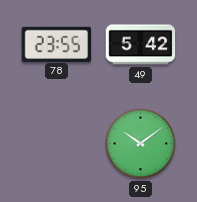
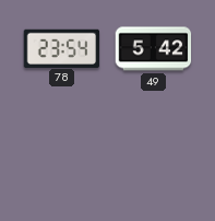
78: 23:55 -> 23:54
95: 10:09 -> none
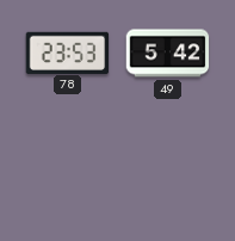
78: 23:54 -> 23:53
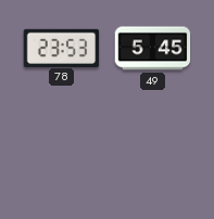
49: 5:42 -> 5:45
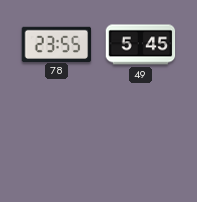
78: 23:53 -> 23:55
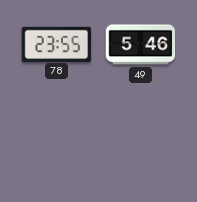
49: 5:45 -> 5:46
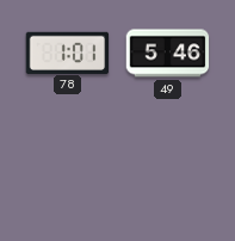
78: 23:55 -> 1:01
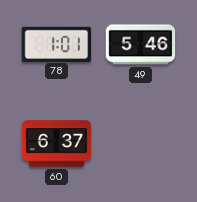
60: none -> 6:37
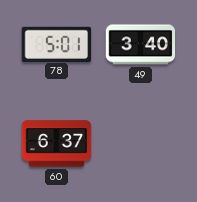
78: 1:01 -> 5:01
49: 5:46 -> 3:40
